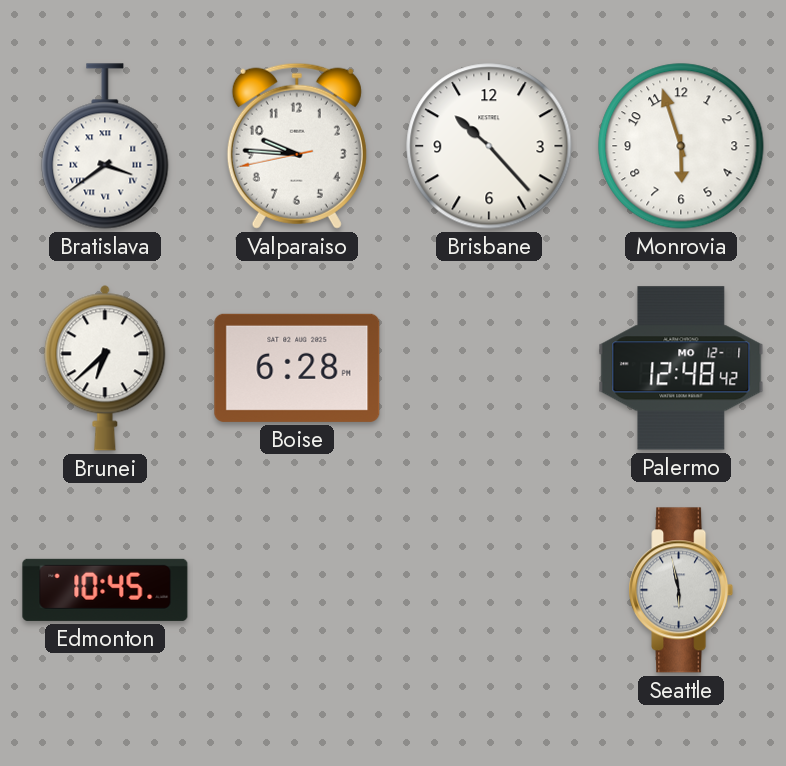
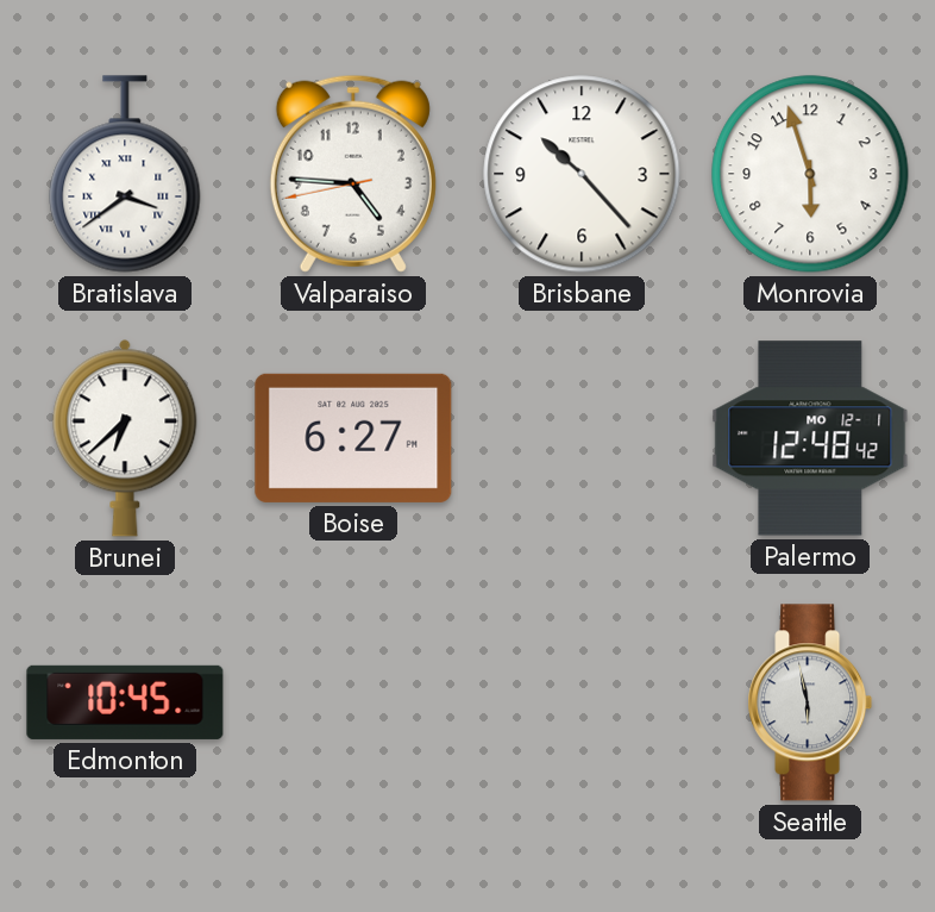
Valparaiso: 9:45 -> 4:45
Boise: 6:28 -> 6:27
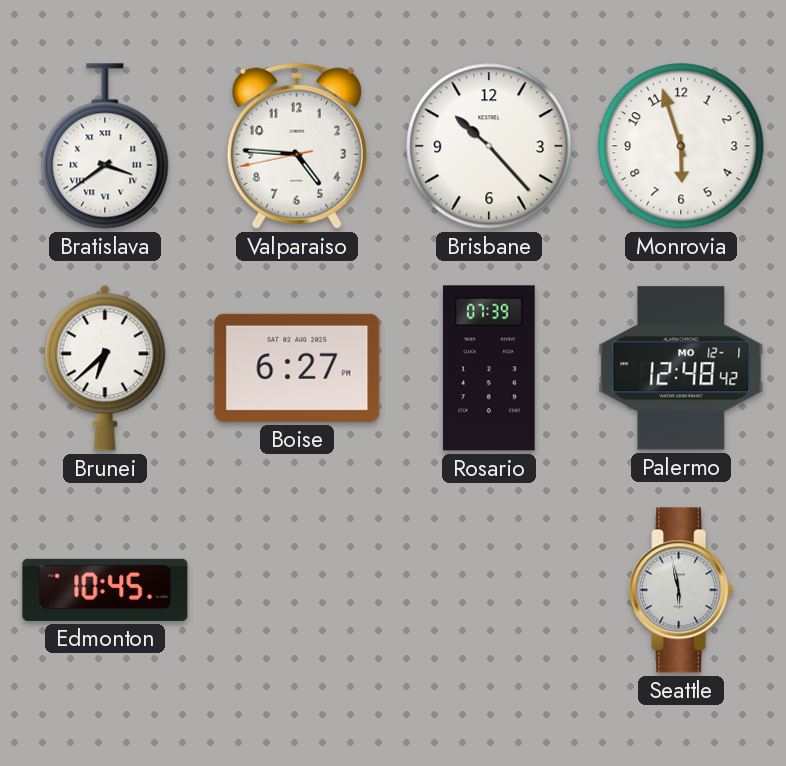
Rosario: none -> 07:39
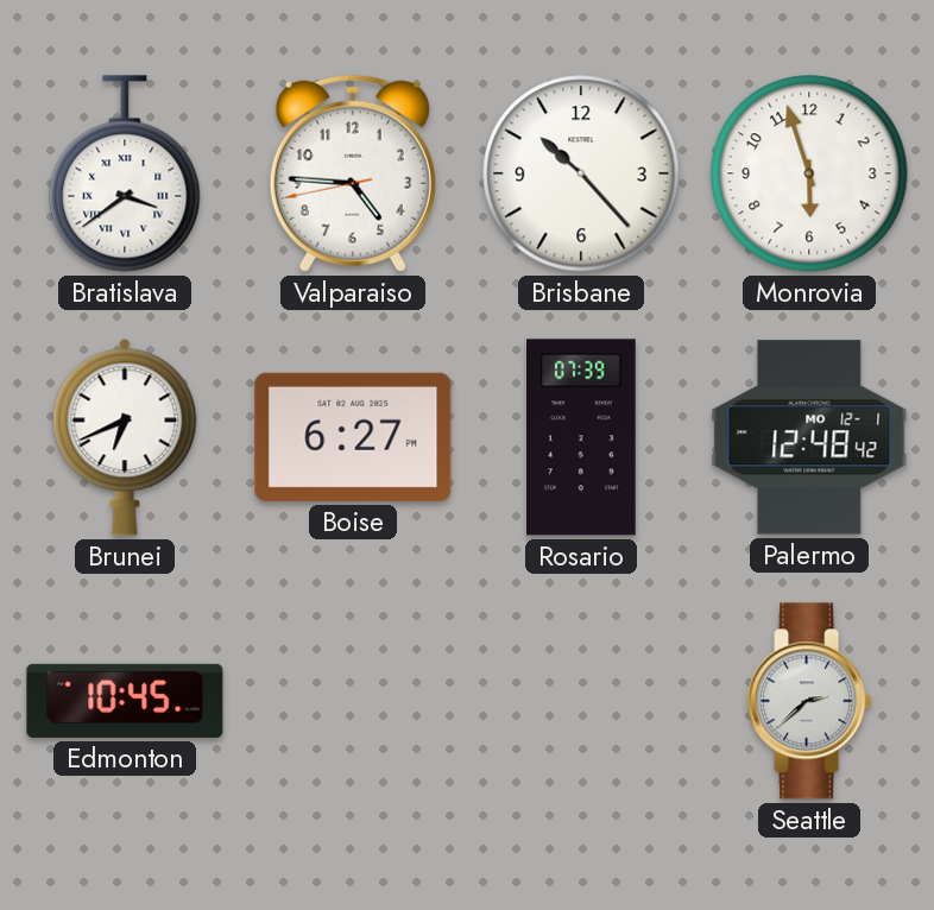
Brunei: 6:38 -> 6:41
Seattle: 5:58 -> 2:38
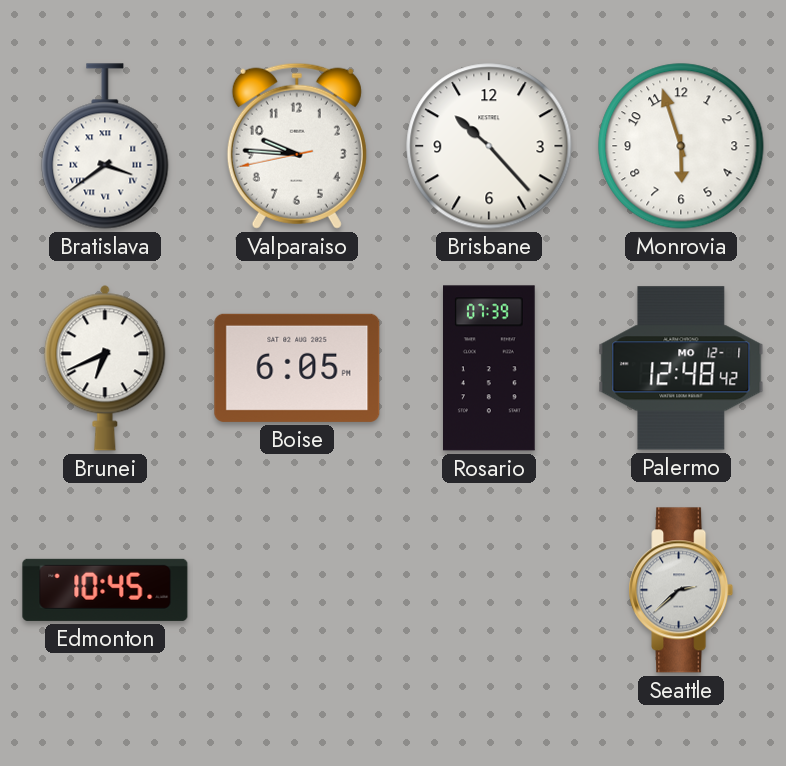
Valparaiso: 4:45 -> 9:45
Boise: 6:27 -> 6:05
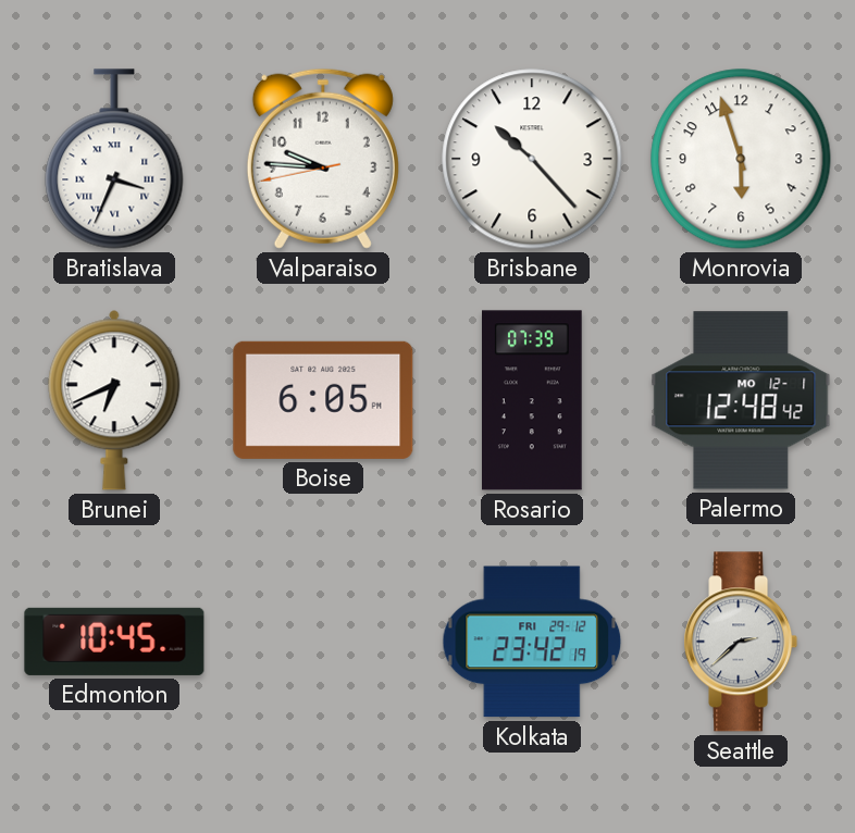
Bratislava: 3:39 -> 3:34
Kolkata: none -> 23:42
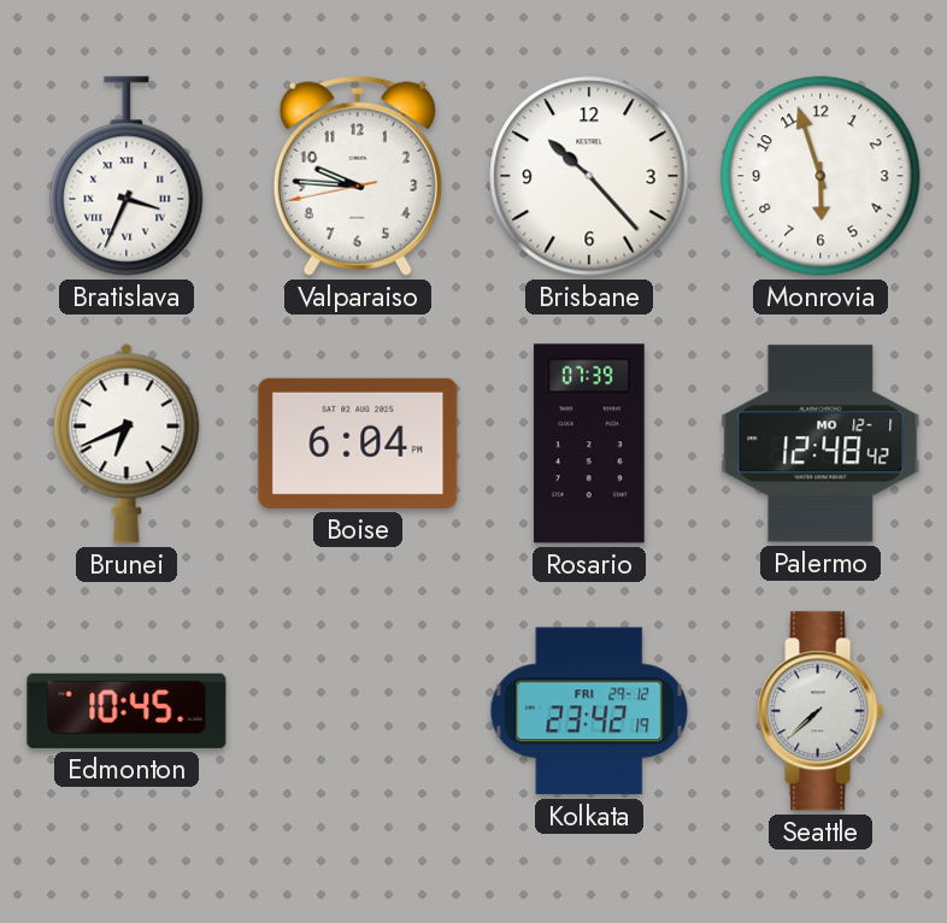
Boise: 6:05 -> 6:04
Seattle: 2:38 -> 7:38
